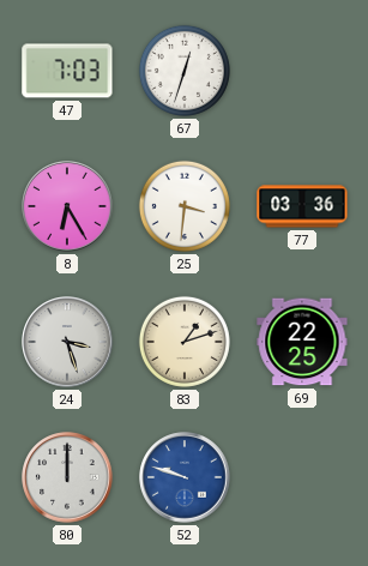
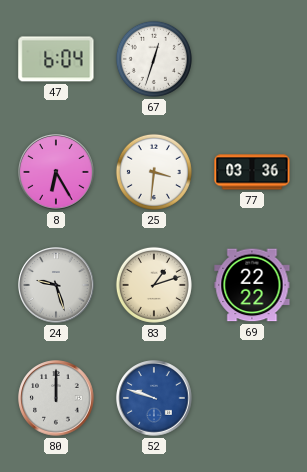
47: 7:03 -> 6:04
24: 3:27 -> 9:27
69: 22:25 -> 22:22
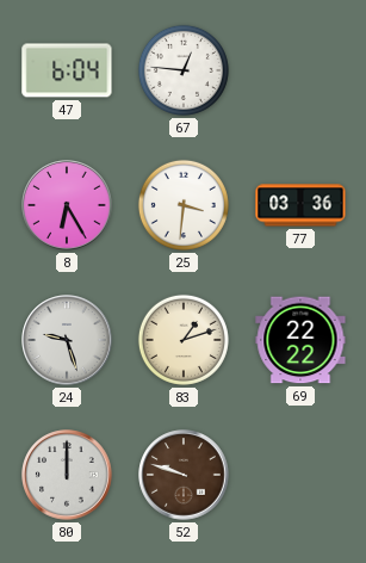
67: 12:33 -> 12:46
52 dial: blue -> brown
